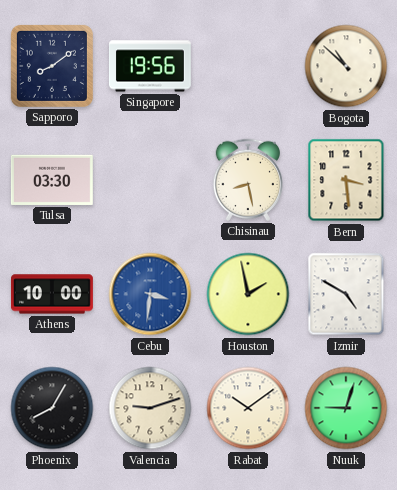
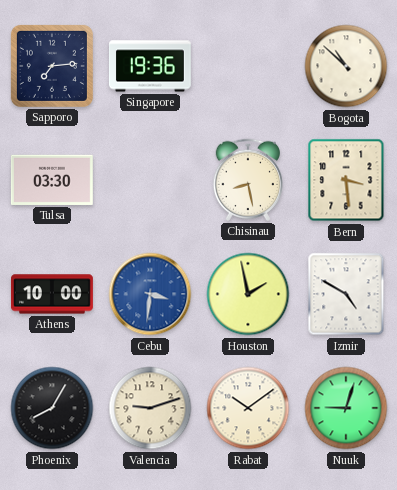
Sapporo: 8:09 -> 7:14
Singapore: 19:56 -> 19:36
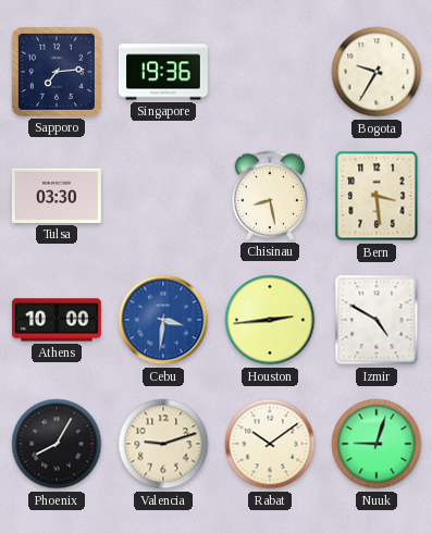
Bogota: 10:52 -> 9:35
Houston: 1:58 -> 2:44
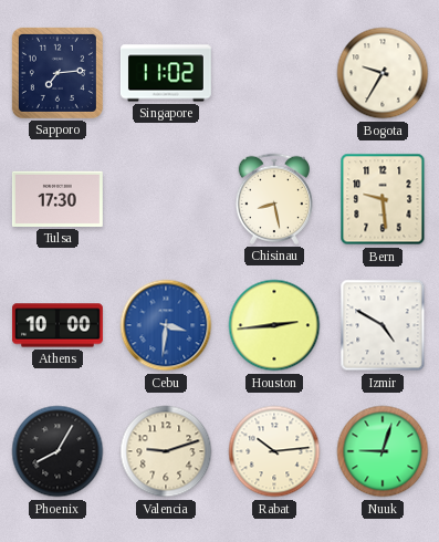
Singapore: 19:36 -> 11:02
Tulsa: 03:30 -> 17:30
Bern: 3:29 -> 9:29
Rabat: 10:09 -> 10:14
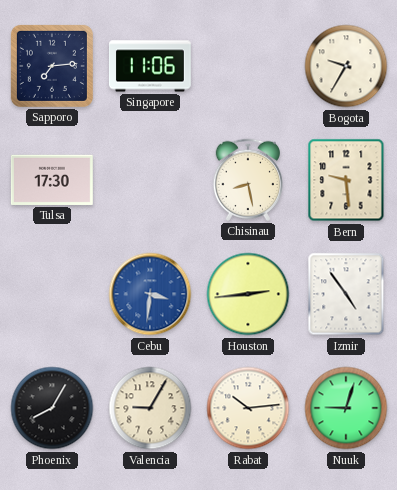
Singapore: 11:02 -> 11:06
Athens: 10:00 -> none
Izmir: 4:50 -> 4:54
Valencia: 9:12 -> 9:05
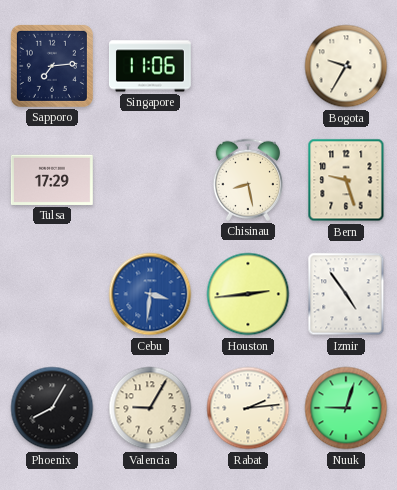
Tulsa: 17:30 -> 17:29
Bern: 9:29 -> 9:27
Rabat: 10:14 -> 2:14
